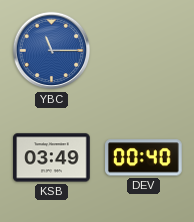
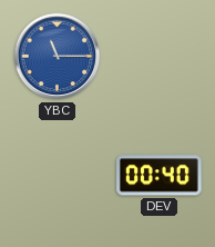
KSB: 03:49 -> none
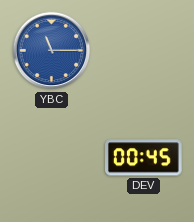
DEV: 00:40 -> 00:45
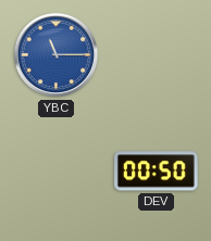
DEV: 00:45 -> 00:50
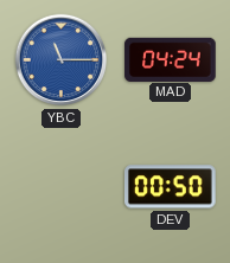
MAD: none -> 04:24
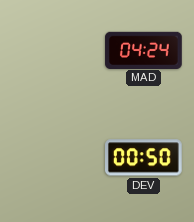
YBC: 11:15 -> none
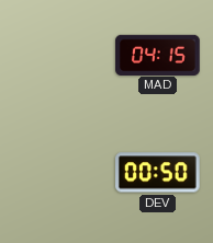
MAD: 04:24 -> 04:15
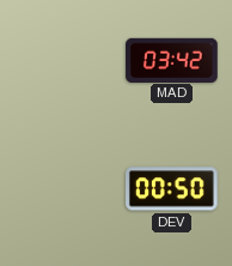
MAD: 04:15 -> 03:42
